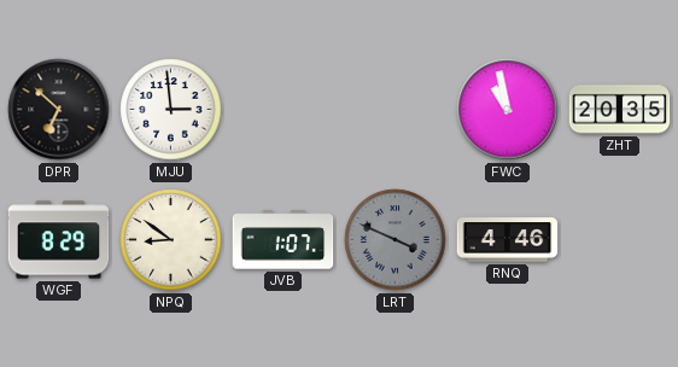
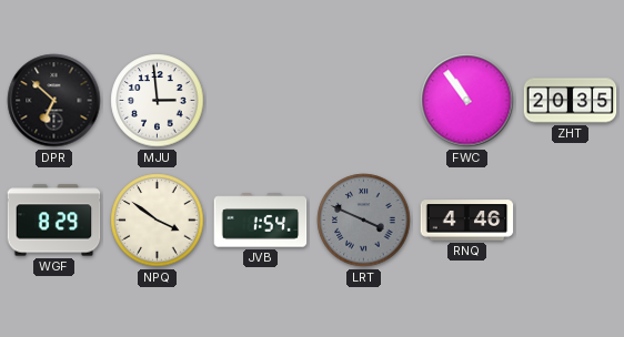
FWC: 10:58 -> 10:54
NPQ: 8:51 -> 3:51
JVB: 1:07 -> 1:54
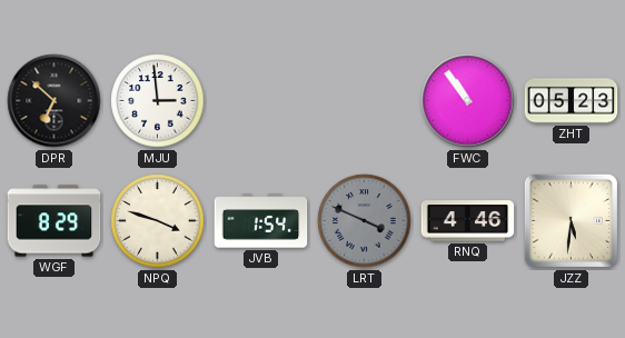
ZHT: 20:35 -> 05:23
NPQ: 3:51 -> 3:48
JZZ: none -> 5:31
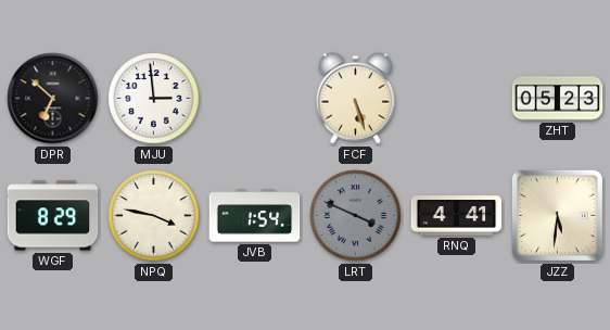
FCF: none -> 5:27
FWC: 10:54 -> none
NPQ: 3:48 -> 3:47
RNQ: 4:46 -> 4:41
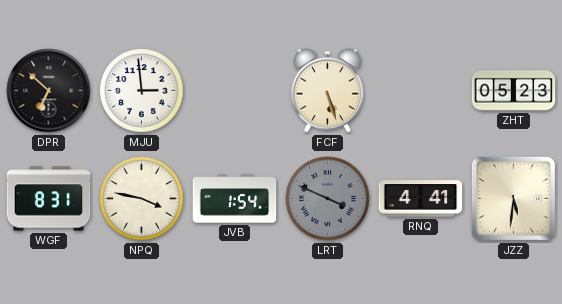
WGF: 8:29 -> 8:31
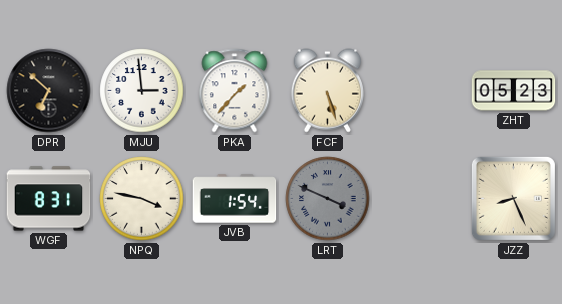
PKA: none -> 1:37
RNQ: 4:41 -> none
JZZ: 5:31 -> 8:26
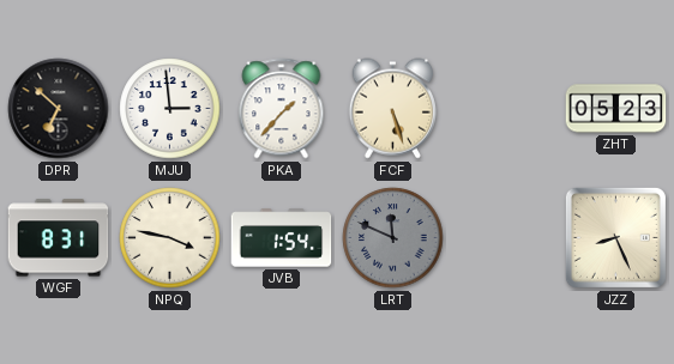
LRT: 3:49 -> 11:49
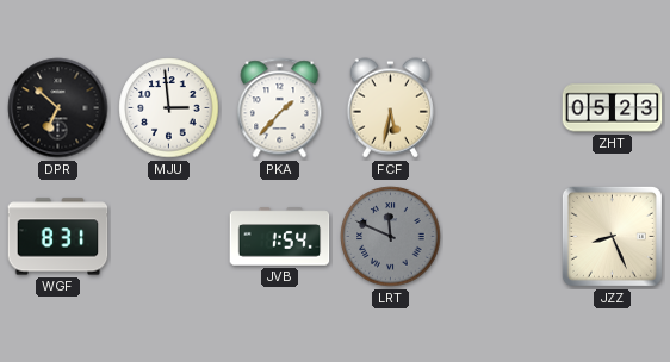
FCF: 5:27 -> 5:32
NPQ: 3:47 -> none
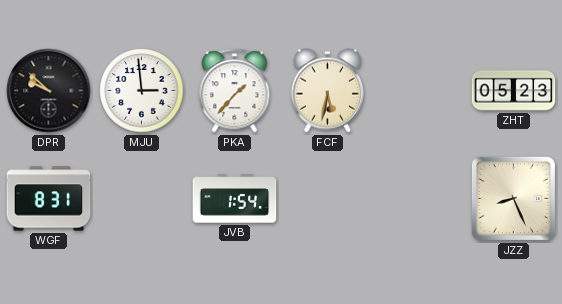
DPR: 6:52 -> 9:52
LRT: 11:49 -> none
